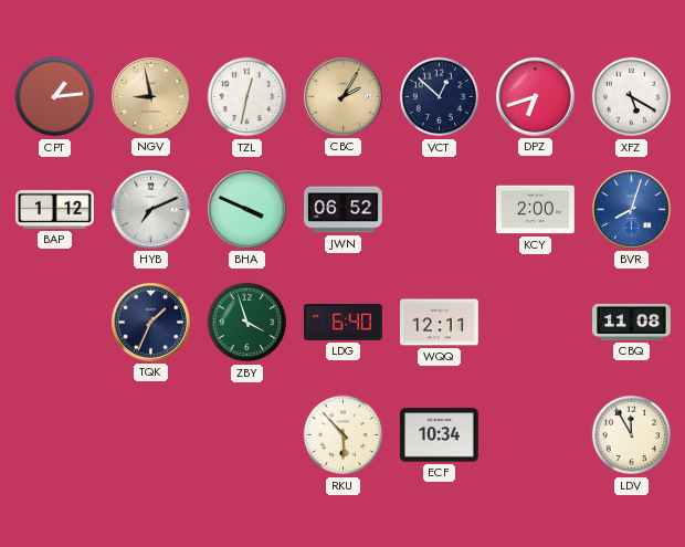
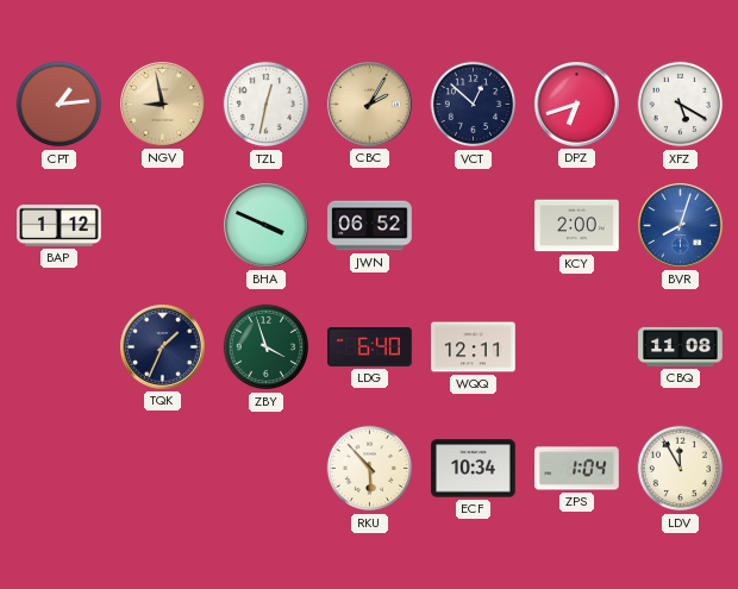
HYB: 7:11 -> none
ZPS: none -> 1:04
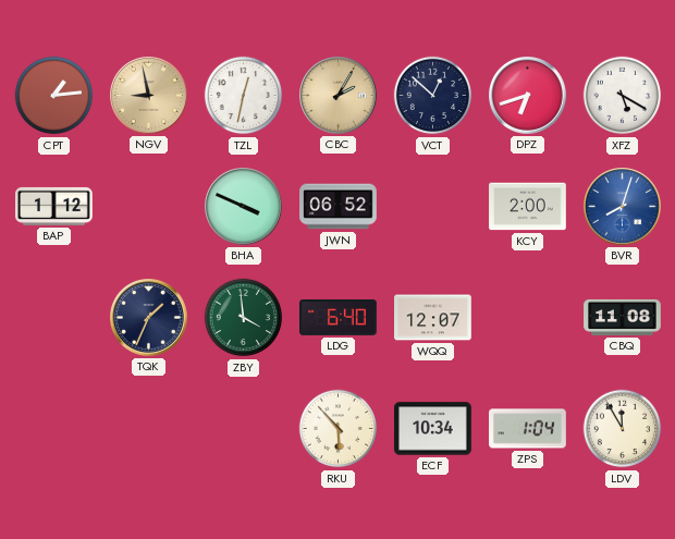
ZBY: 3:57 -> 3:59
WQQ: 12:11 -> 12:07
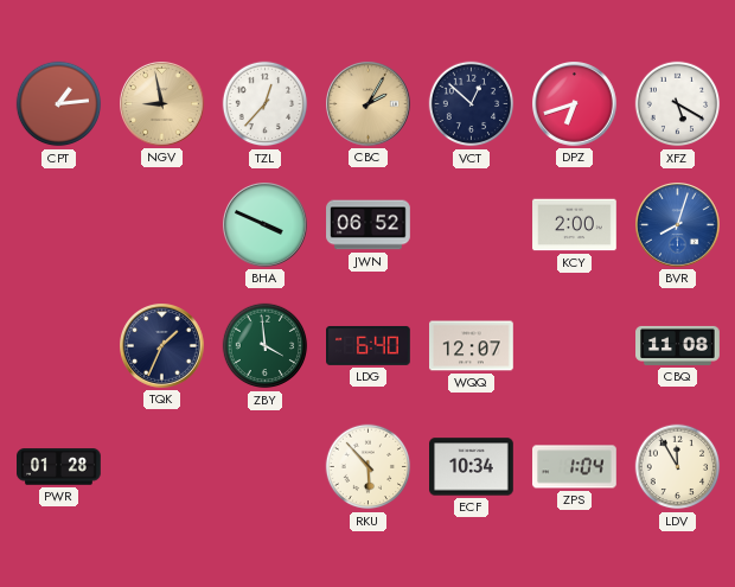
TZL: 12:32 -> 12:37
BAP: 1:12 -> none
PWR: none -> 01:28
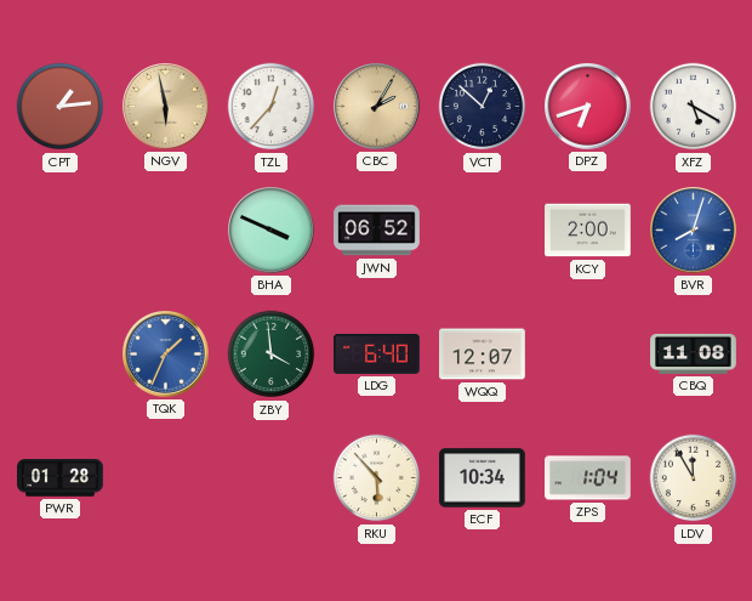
NGV: 8:58 -> 5:58
TQK dial: navy -> blue
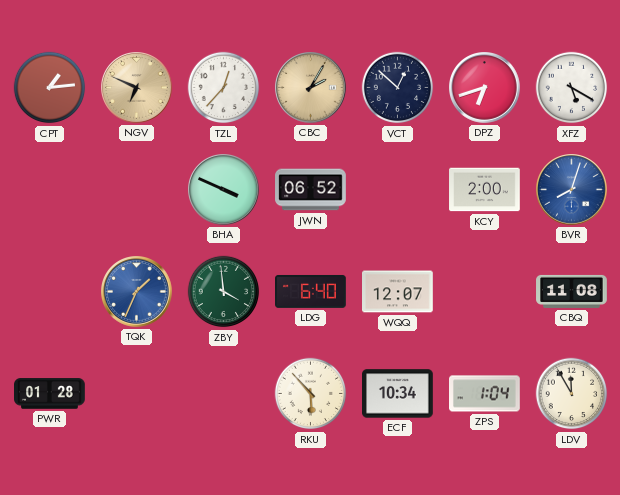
NGV: 5:58 -> 6:49
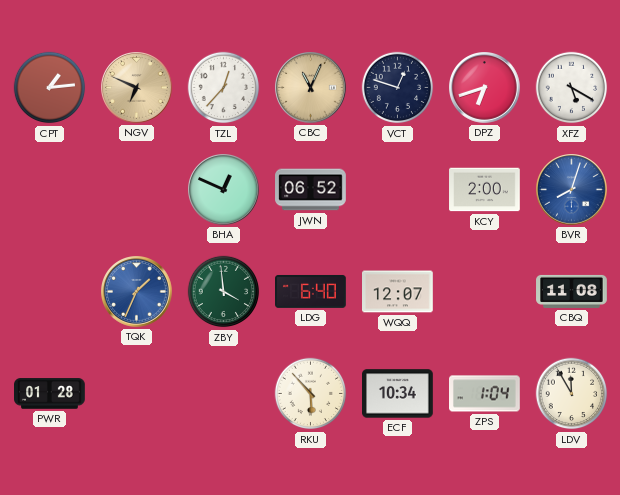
CBC: 2:05 -> 11:04
VCT: 12:52 -> 12:48
BHA: 3:49 -> 12:49
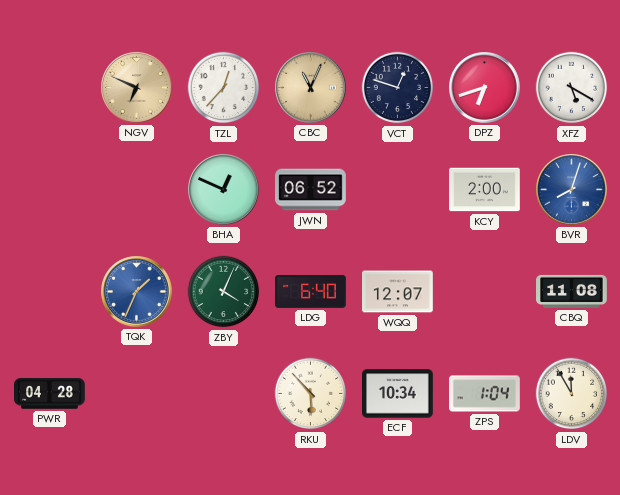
CPT: 1:14 -> none
ZBY: 3:59 -> 4:04
PWR: 01:28 -> 04:28
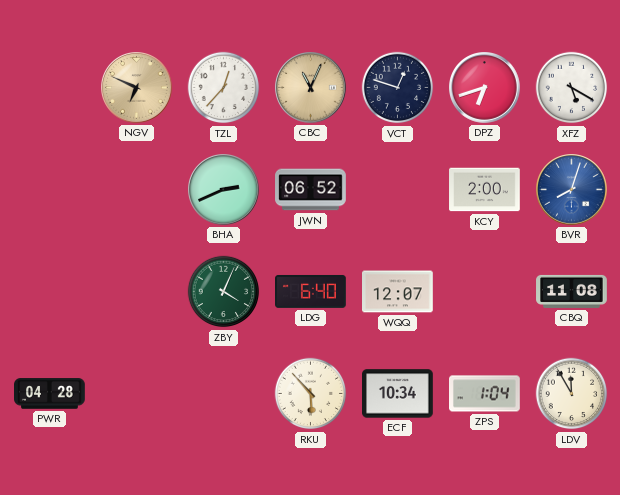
BHA: 12:49 -> 2:41
TQK: 1:34 -> none
